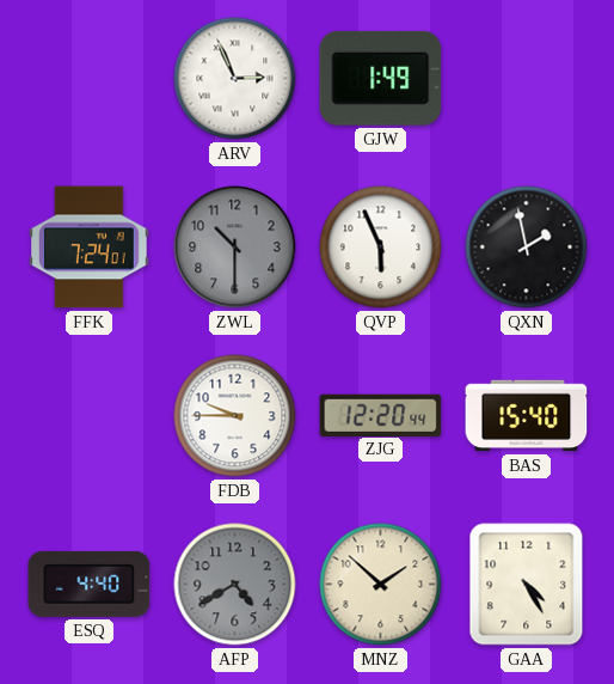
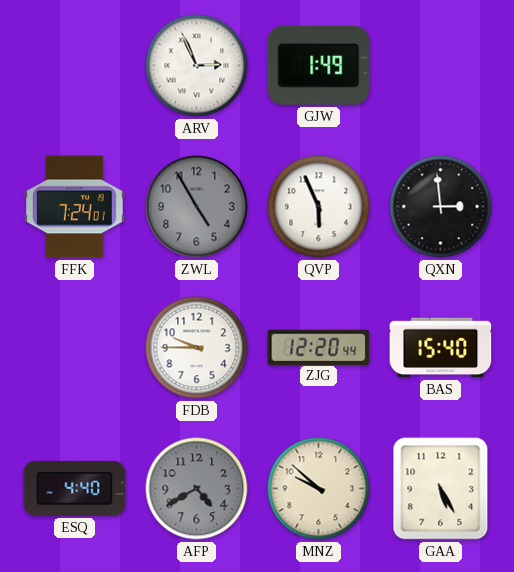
ZWL: 10:30 -> 4:55
QXN: 1:58 -> 2:59
MNZ: 1:52 -> 9:52
GAA: 4:25 -> 5:25
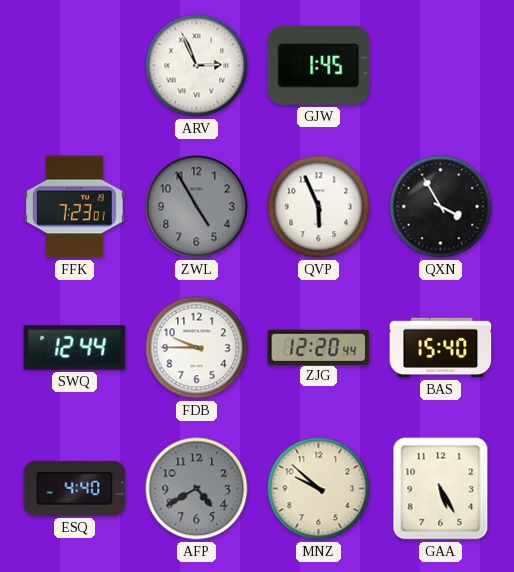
GJW: 1:49 -> 1:45
FFK: 7:24 -> 7:23
QXN: 2:59 -> 3:55
SWQ: none -> 12:44
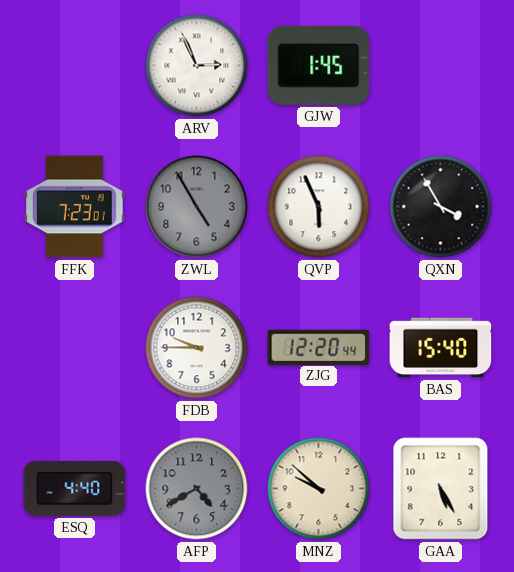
SWQ: 12:44 -> none
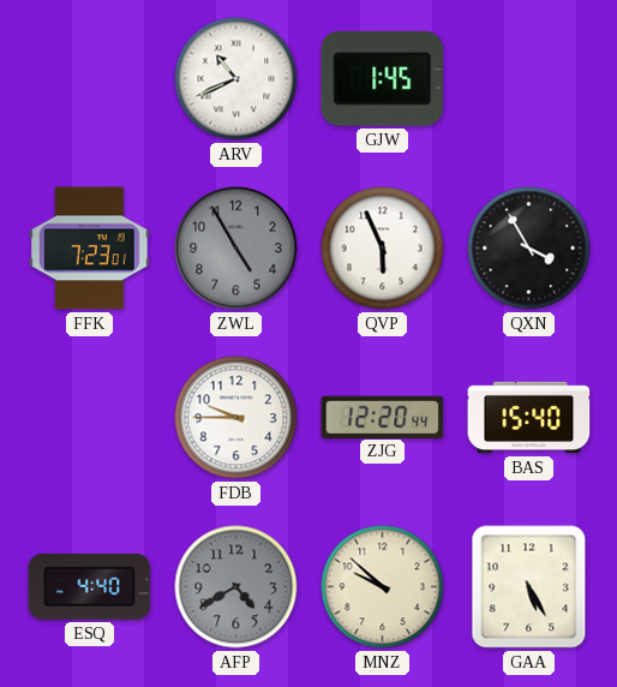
ARV: 2:56 -> 10:41
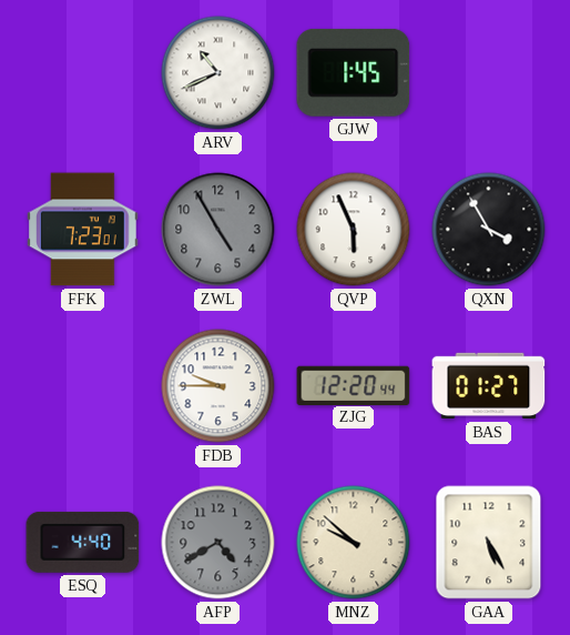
BAS: 15:40 -> 01:27
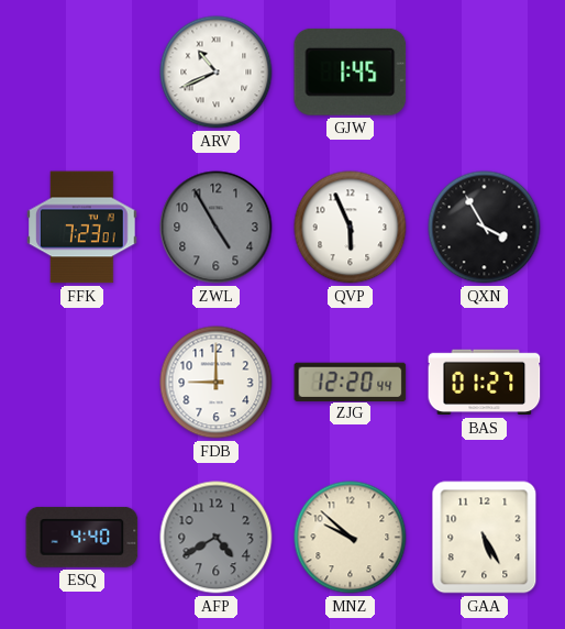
FDB: 9:45 -> 9:00
